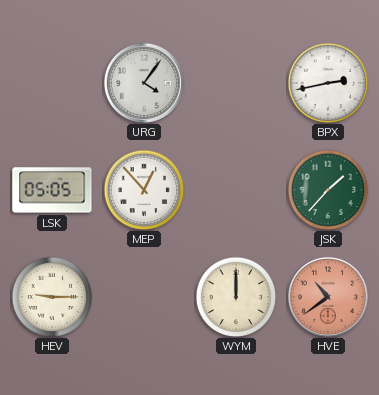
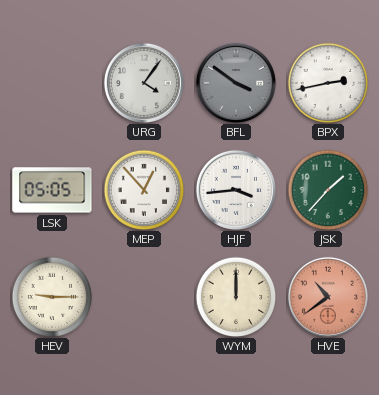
BFL: none -> 3:51
HJF: none -> 3:44
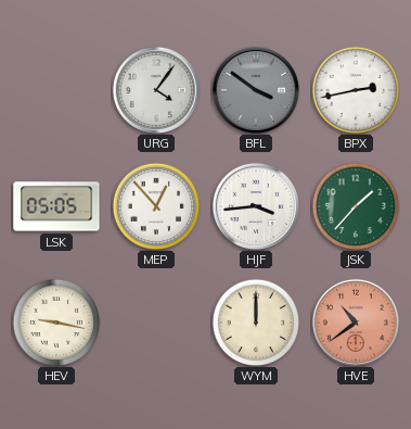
HEV: 9:15 -> 9:17
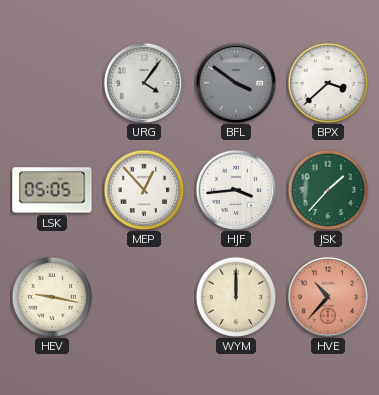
BPX: 2:43 -> 3:38
HVE: 10:39 -> 10:37
